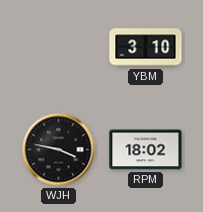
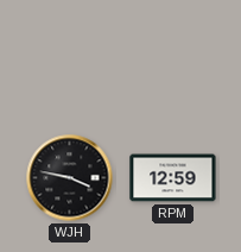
YBM: 3:10 -> none
RPM: 18:02 -> 12:59
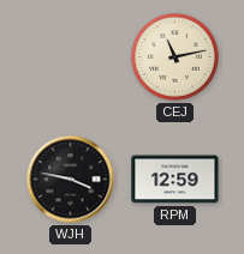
CEJ: none -> 11:13
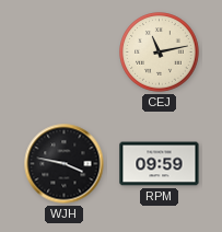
RPM: 12:59 -> 09:59
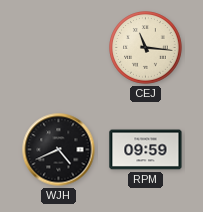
CEJ: 11:13 -> 11:16
WJH: 3:47 -> 4:41
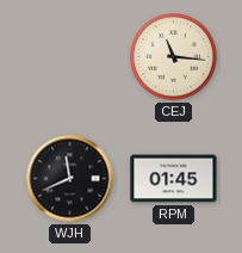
WJH: 4:41 -> 11:41
RPM: 09:59 -> 01:45
